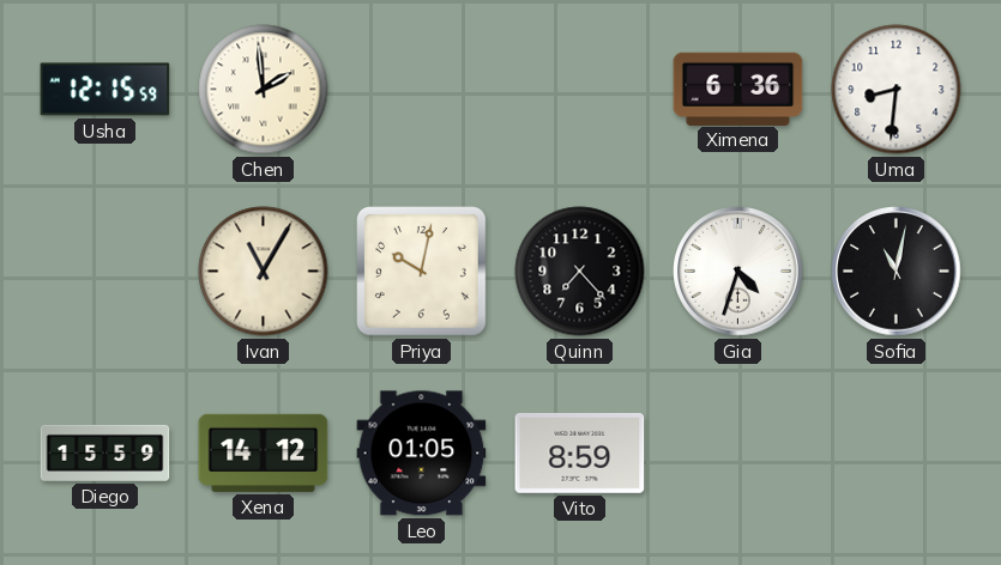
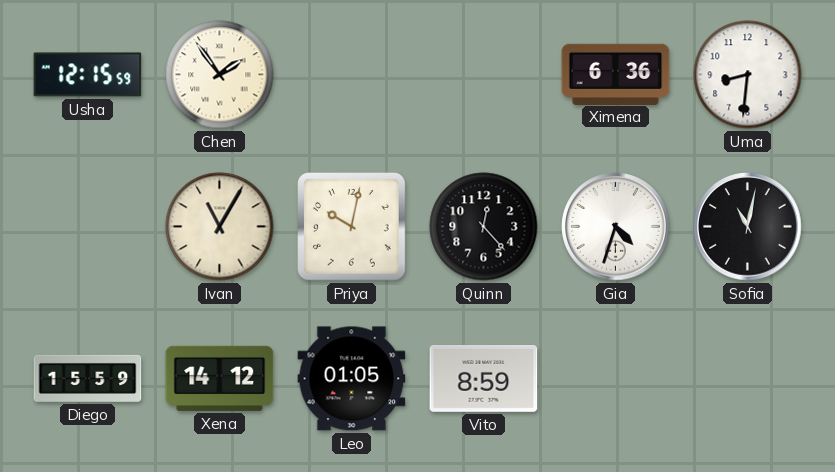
Chen: 1:59 -> 1:54
Quinn: 7:23 -> 12:23
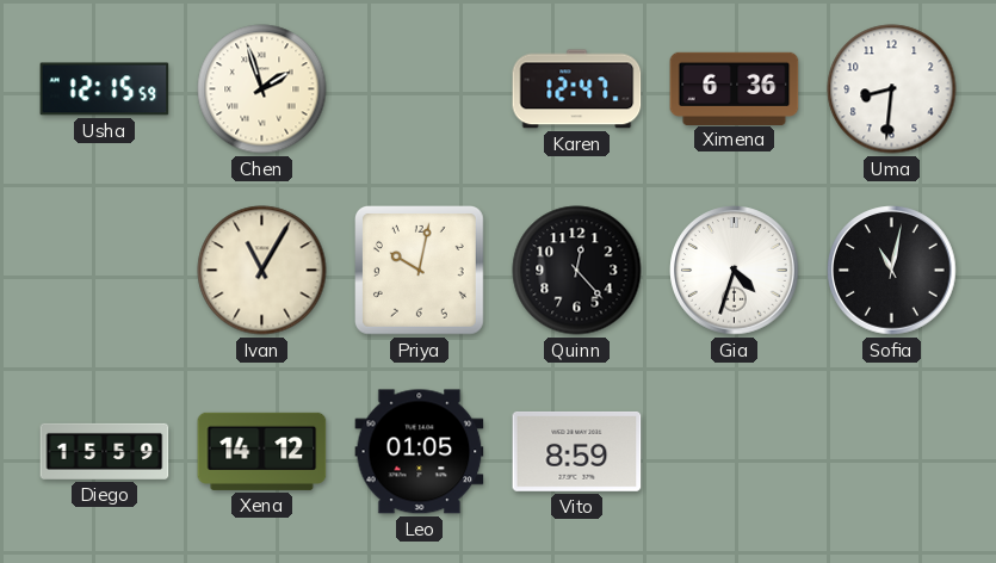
Chen: 1:54 -> 1:57
Karen: none -> 12:47
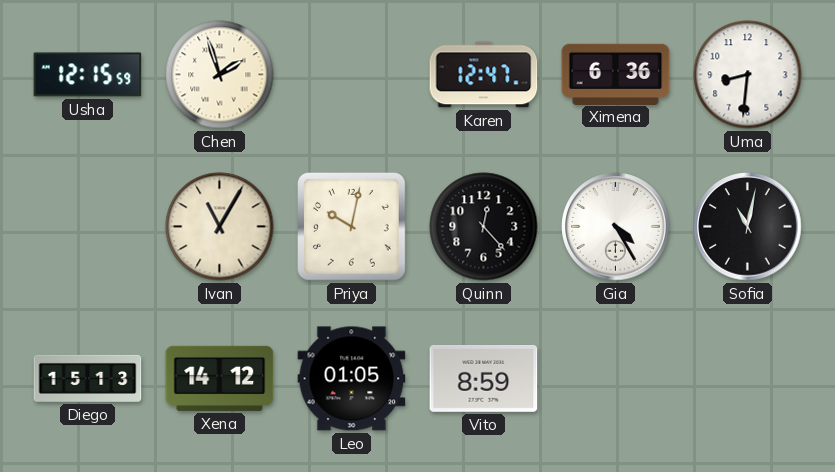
Gia: 4:33 -> 4:25
Diego: 15:59 -> 15:13
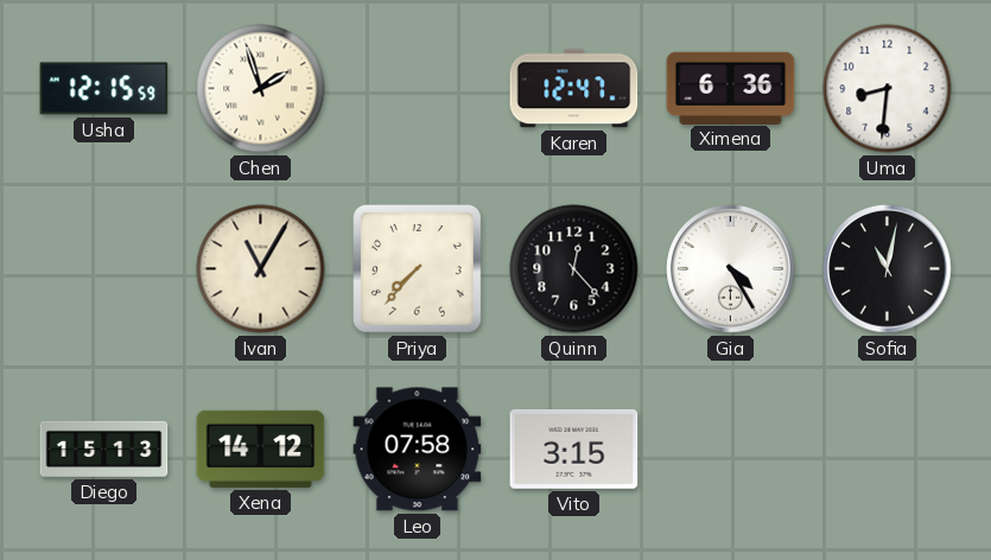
Priya: 10:02 -> 7:37
Leo: 01:05 -> 07:58
Vito: 8:59 -> 3:15
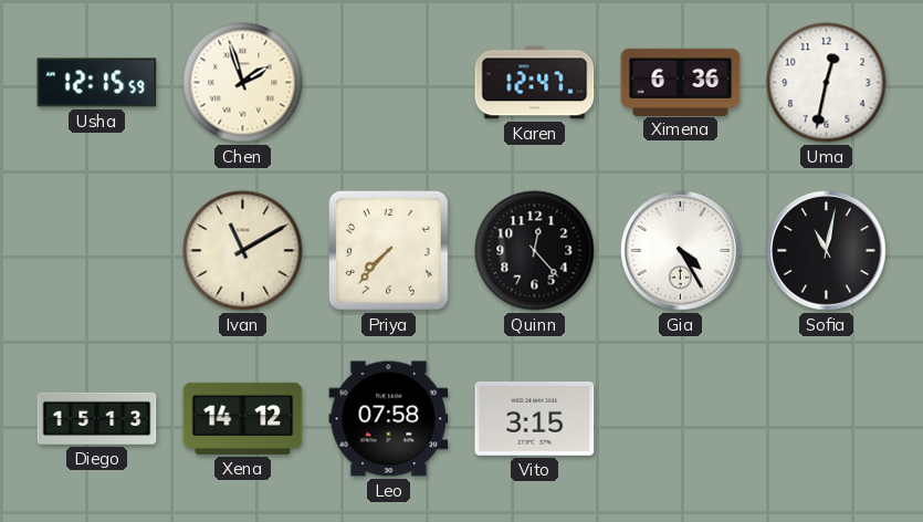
Uma: 8:31 -> 12:32
Ivan: 11:05 -> 11:10
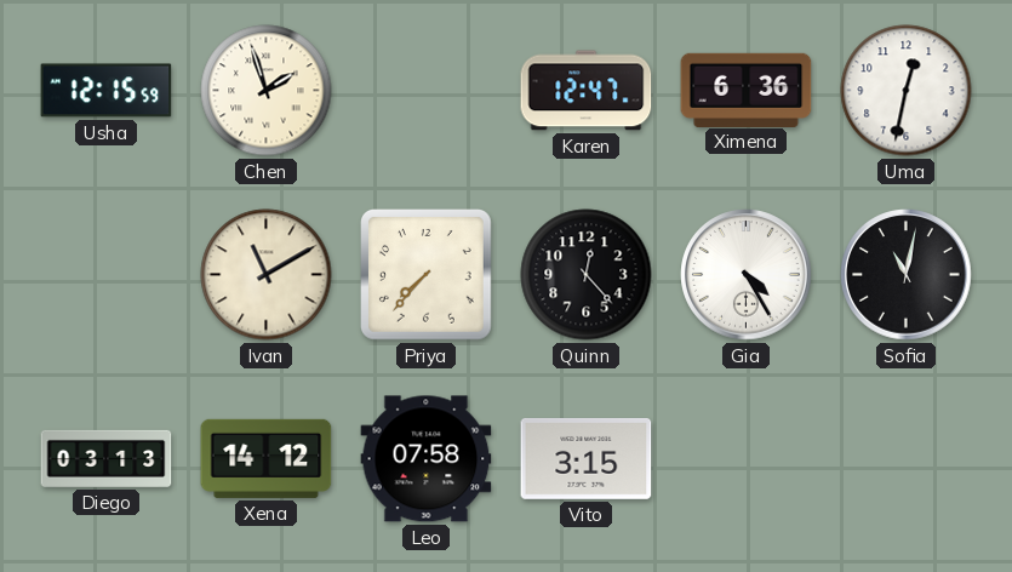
Diego: 15:13 -> 03:13
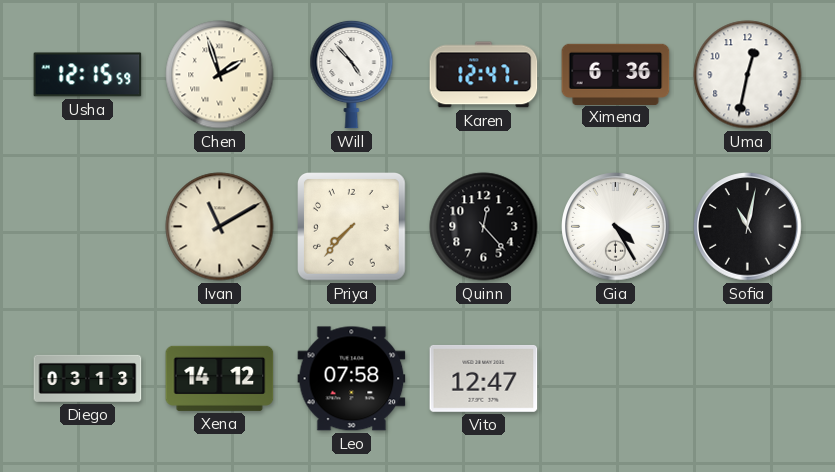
Will: none -> 4:53
Vito: 3:15 -> 12:47
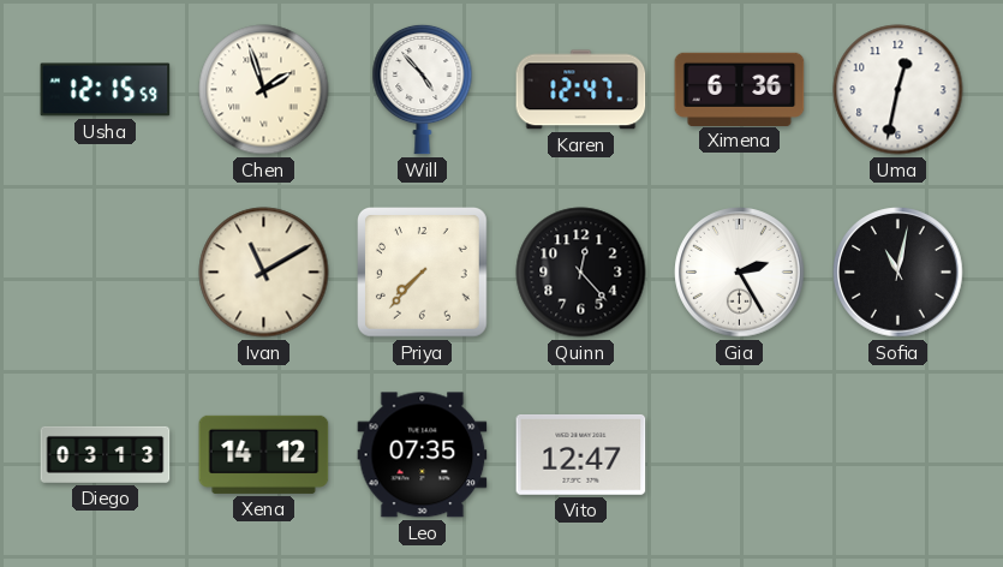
Gia: 4:25 -> 2:25
Leo: 07:58 -> 07:35
